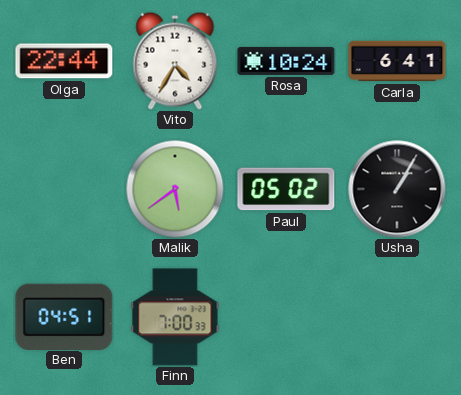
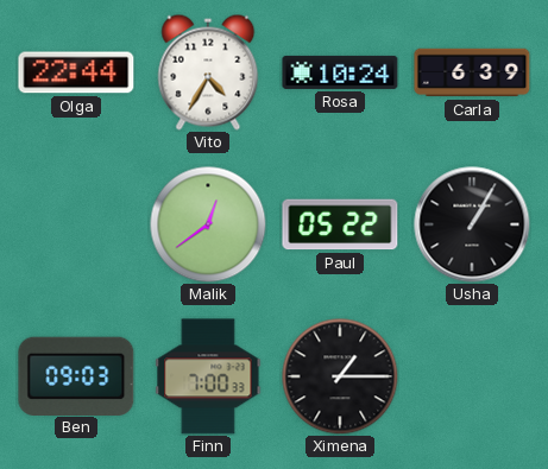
Carla: 6:41 -> 6:39
Malik: 5:39 -> 12:39
Paul: 05:02 -> 05:22
Ben: 04:51 -> 09:03
Ximena: none -> 1:15
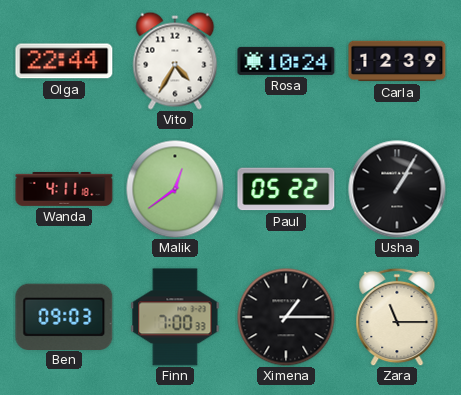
Carla: 6:39 -> 12:39
Wanda: none -> 4:11
Zara: none -> 11:15
